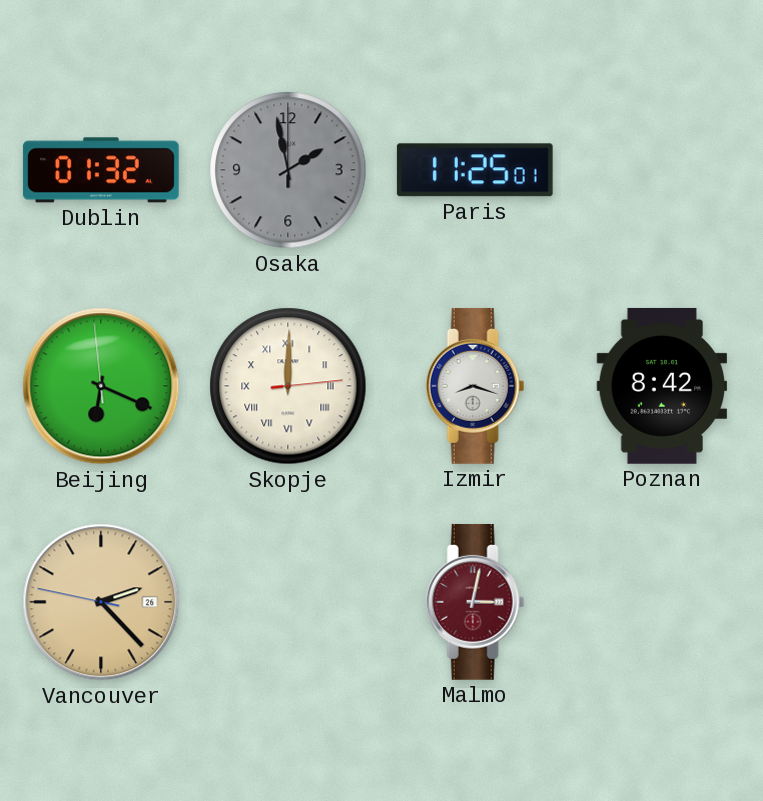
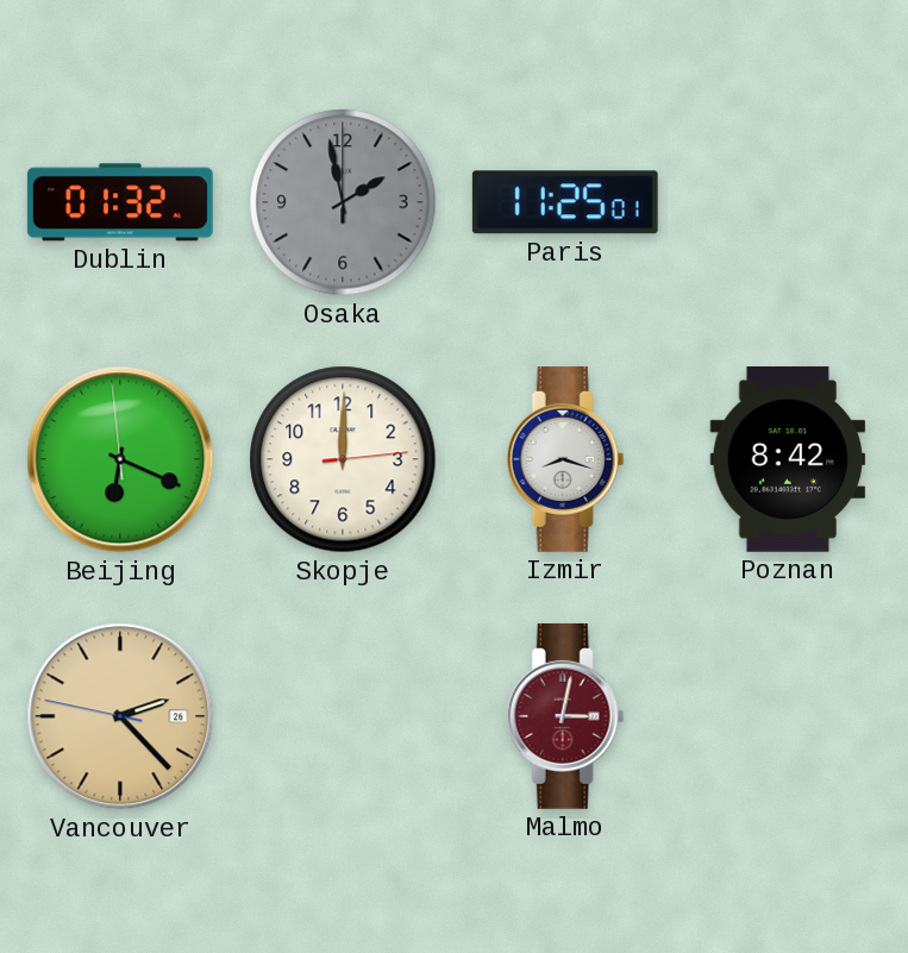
Skopje numerals: Roman -> Arabic
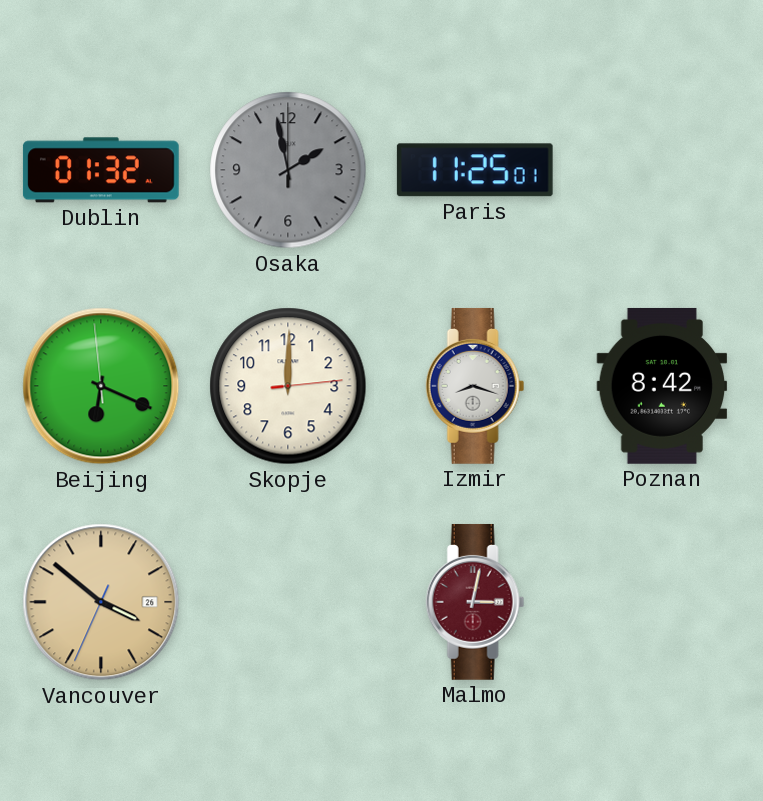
Vancouver: 2:22 -> 3:51
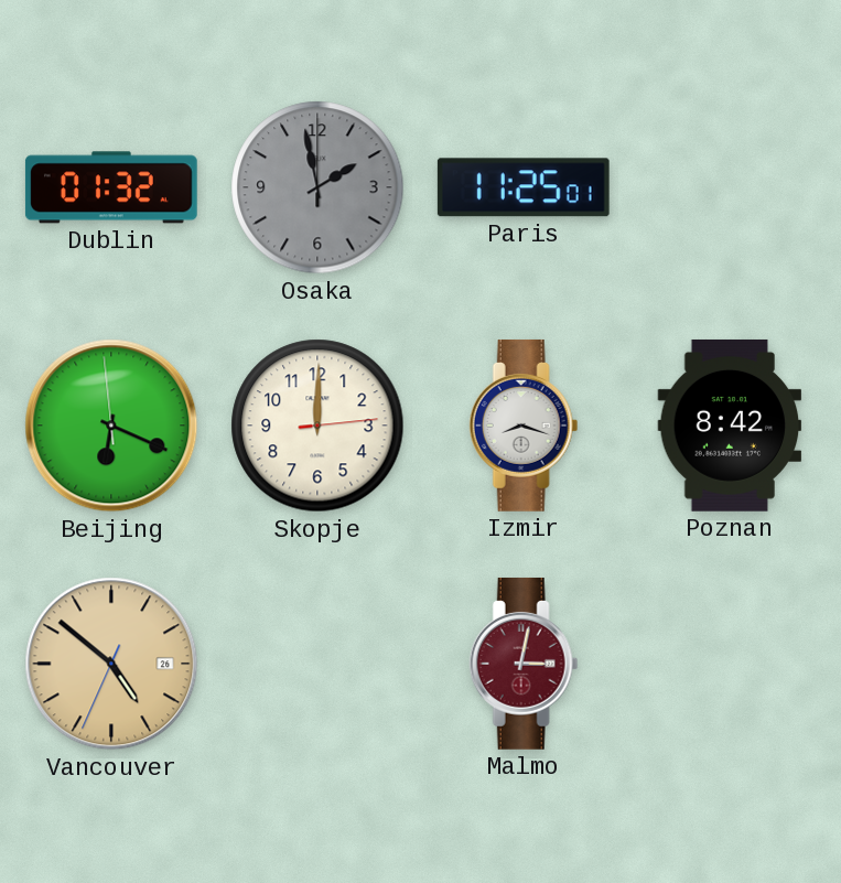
Vancouver: 3:51 -> 4:51
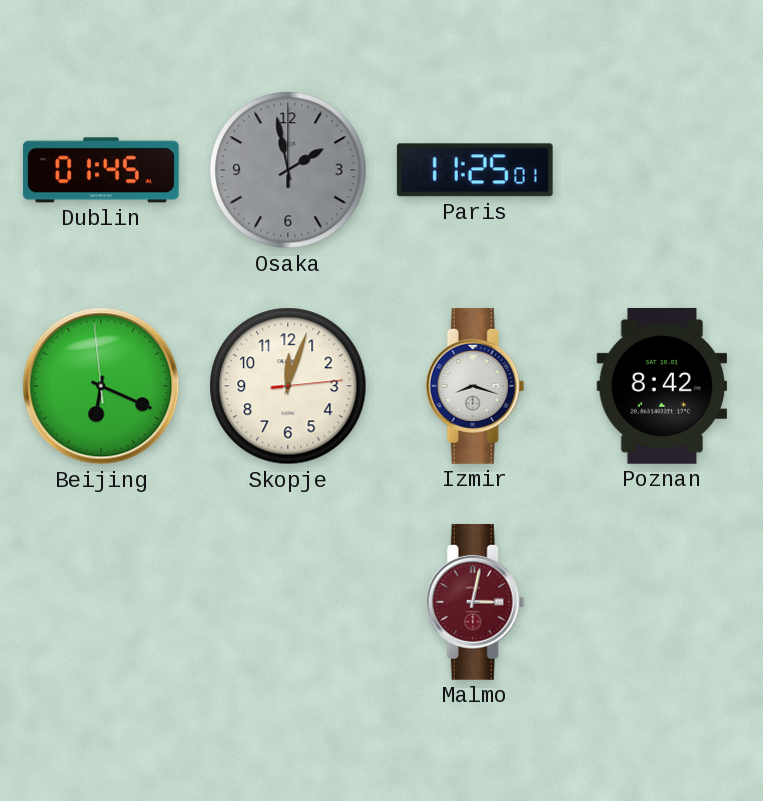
Dublin: 01:32 -> 01:45
Skopje: 12:00 -> 12:03
Vancouver: 4:51 -> none
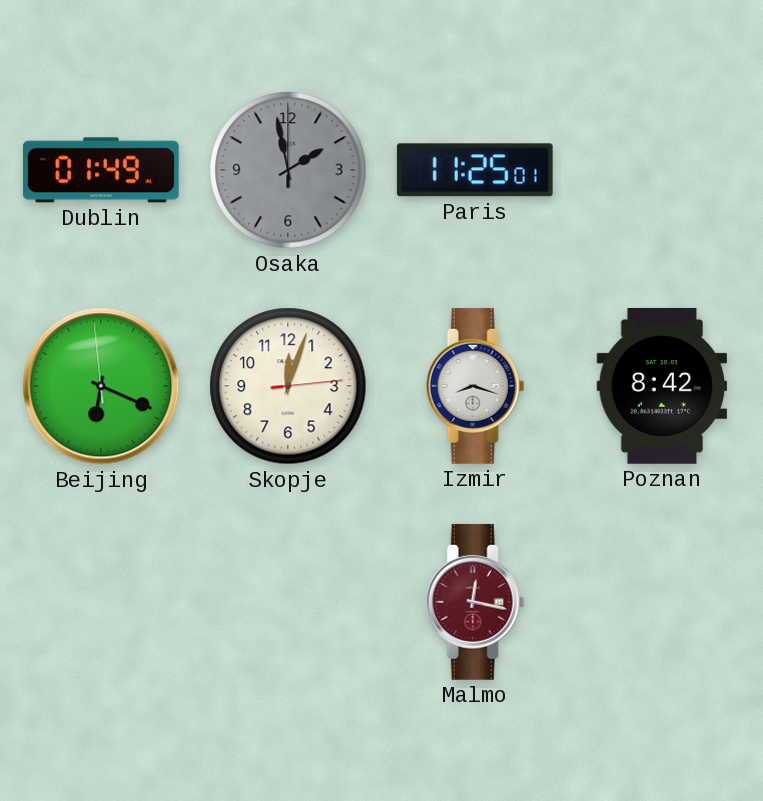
Dublin: 01:45 -> 01:49
Malmo: 3:02 -> 12:17
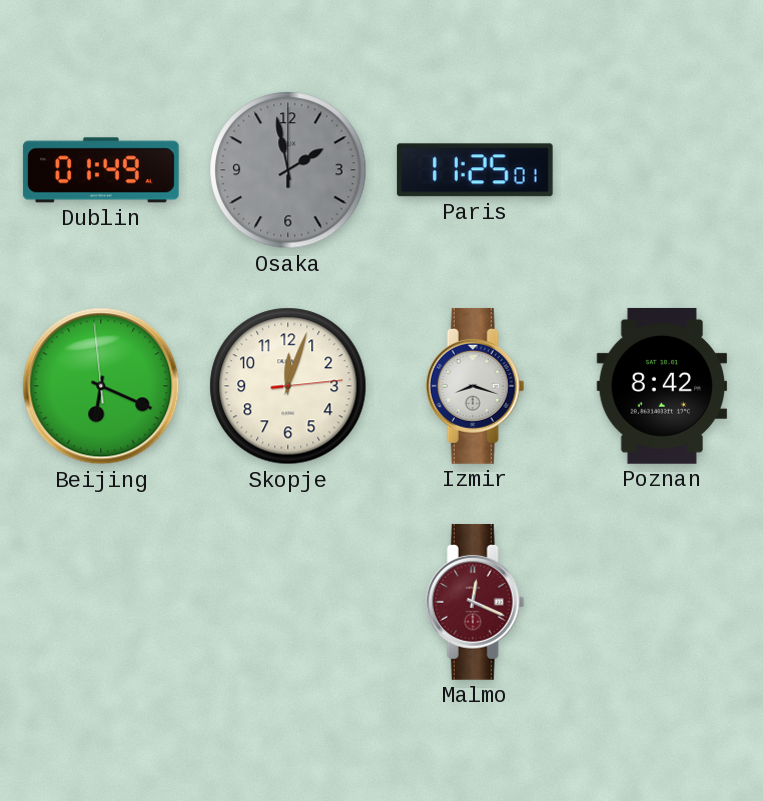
Malmo: 12:17 -> 12:19
